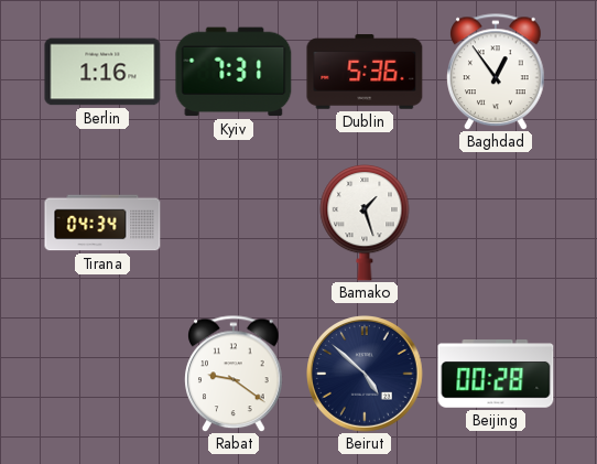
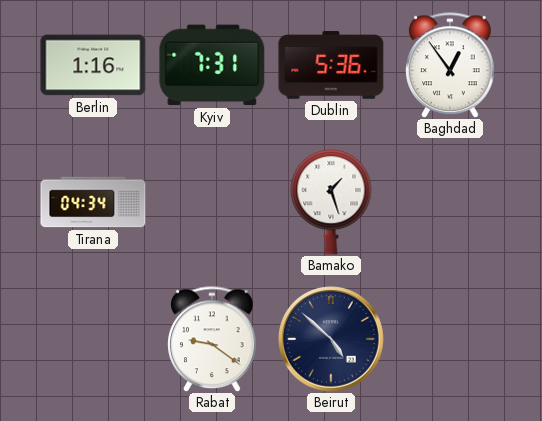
Beijing: 00:28 -> none
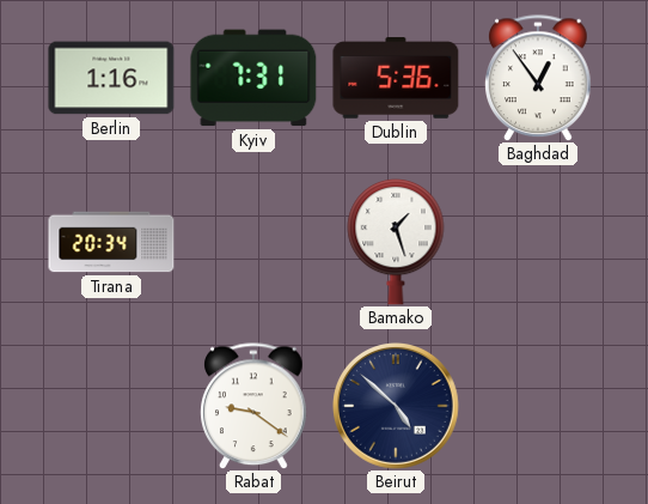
Tirana: 04:34 -> 20:34
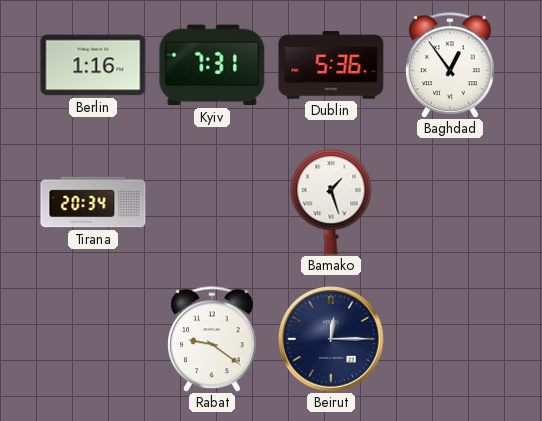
Beirut: 4:52 -> 12:15
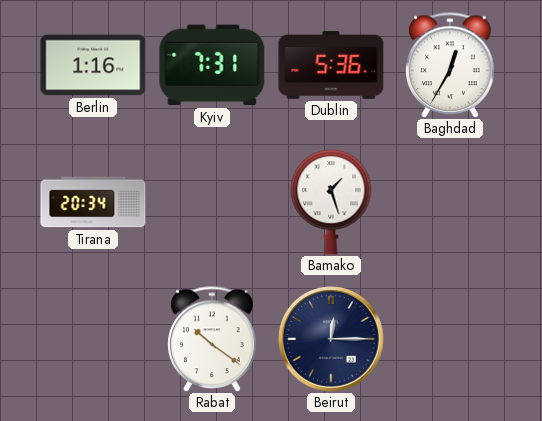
Baghdad: 12:54 -> 12:35
Rabat: 9:21 -> 10:21
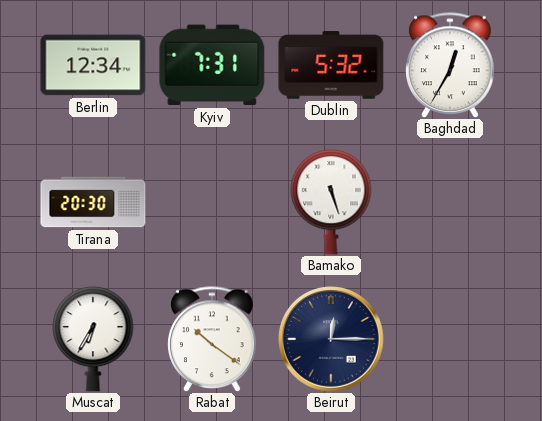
Berlin: 1:16 -> 12:34
Dublin: 5:36 -> 5:32
Tirana: 20:34 -> 20:30
Bamako: 1:27 -> 5:27
Muscat: none -> 6:35
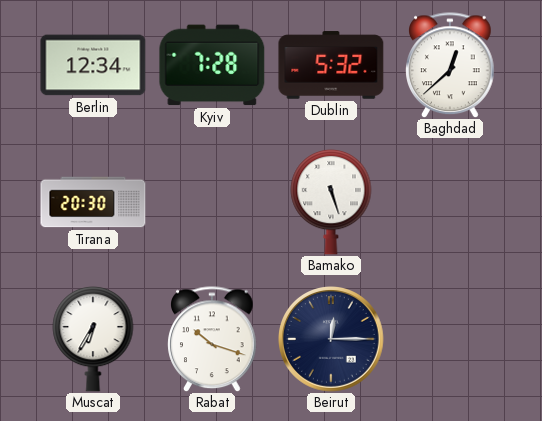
Kyiv: 7:31 -> 7:28
Baghdad: 12:35 -> 12:38
Rabat: 10:21 -> 10:18
